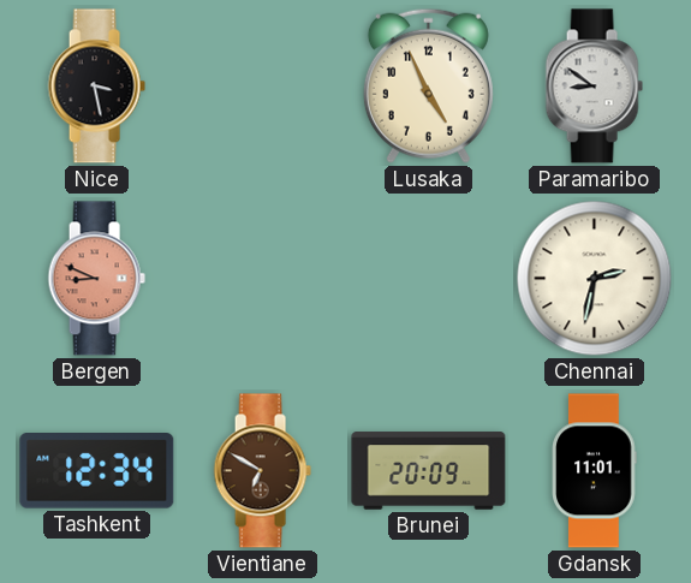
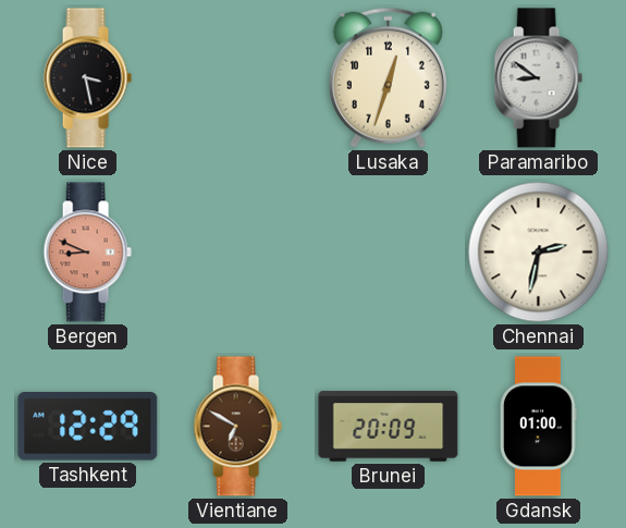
Lusaka: 4:56 -> 12:33
Tashkent: 12:34 -> 12:29
Gdansk: 11:01 -> 01:00
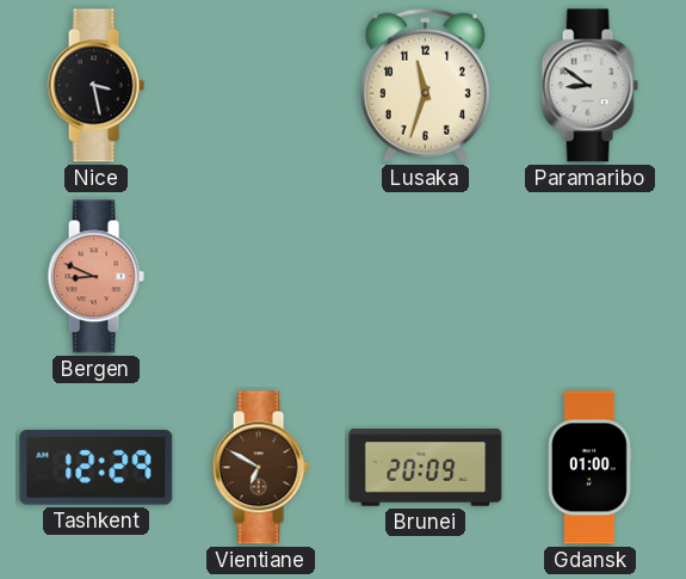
Lusaka: 12:33 -> 11:33
Chennai: 2:32 -> none
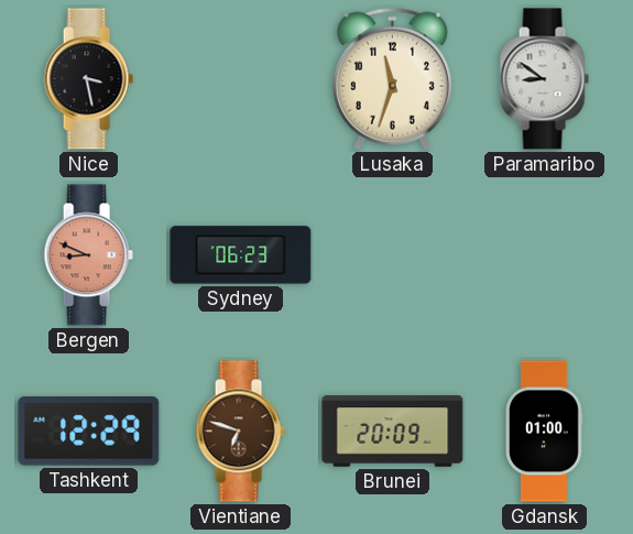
Sydney: none -> 06:23
Vientiane: 6:50 -> 6:48
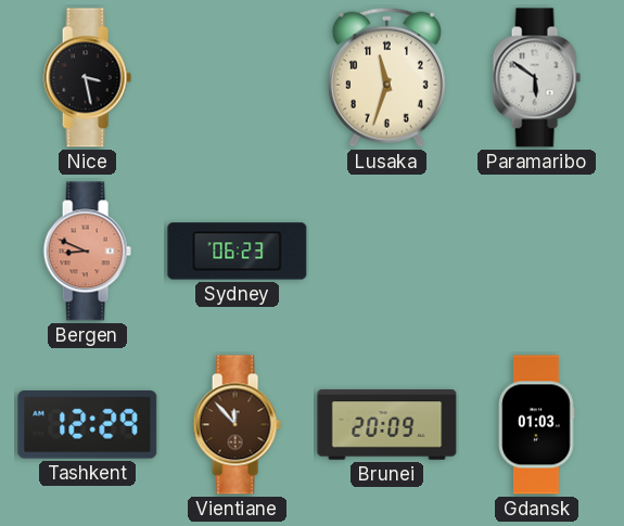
Paramaribo: 8:51 -> 5:51
Vientiane: 6:48 -> 11:53
Gdansk: 01:00 -> 01:03
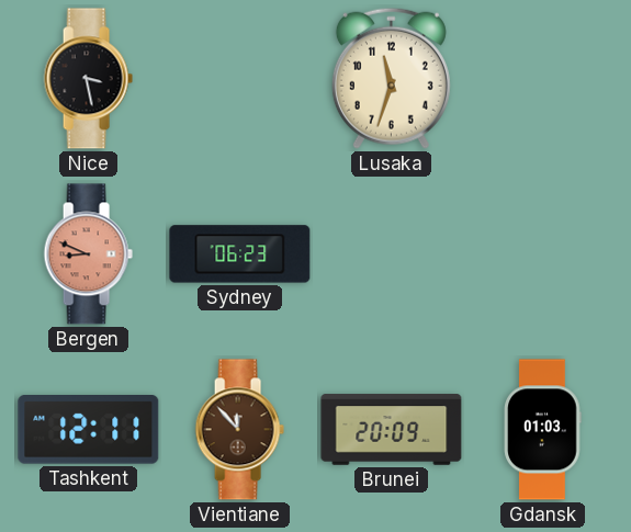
Paramaribo: 5:51 -> none
Tashkent: 12:29 -> 12:11
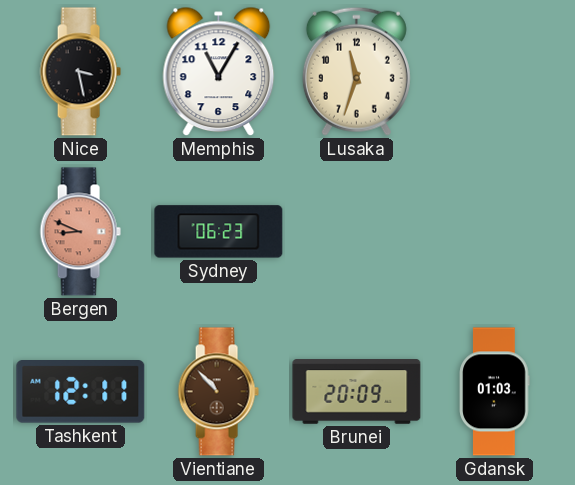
Memphis: none -> 11:05
Vientiane: 11:53 -> 10:53
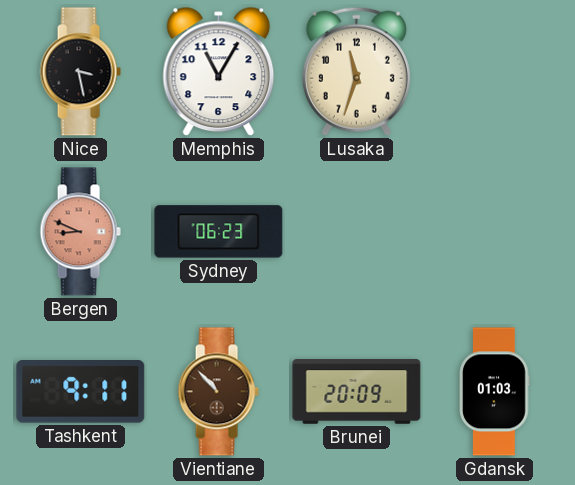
Tashkent: 12:11 -> 9:11
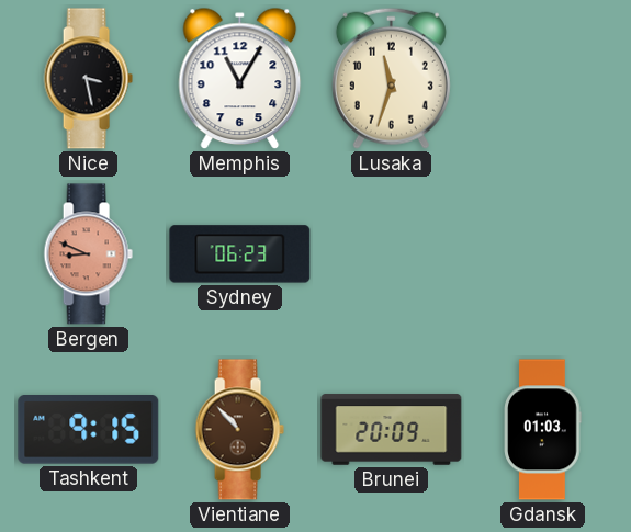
Tashkent: 9:11 -> 9:15
